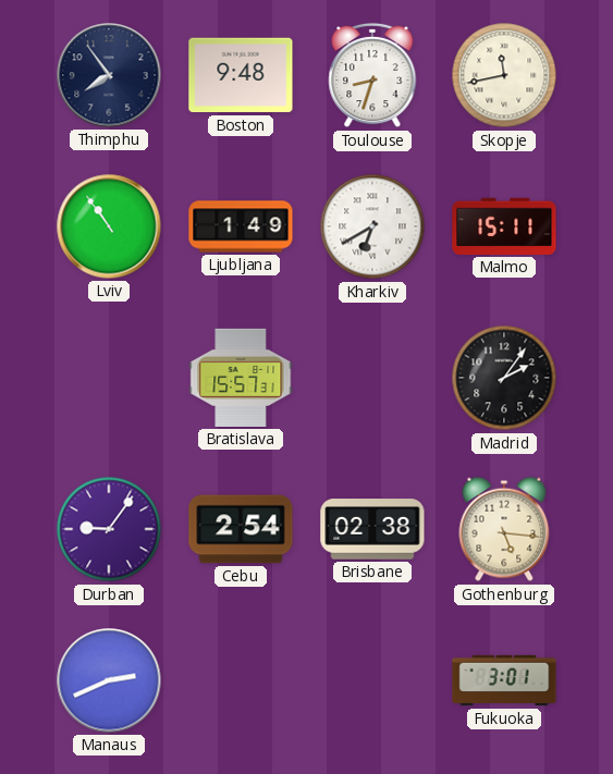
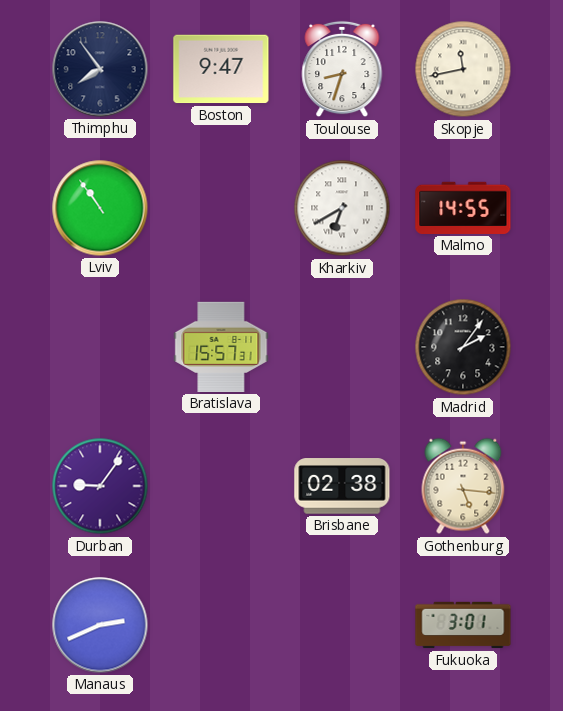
Boston: 9:48 -> 9:47
Ljubljana: 1:49 -> none
Malmo: 15:11 -> 14:55
Cebu: 2:54 -> none
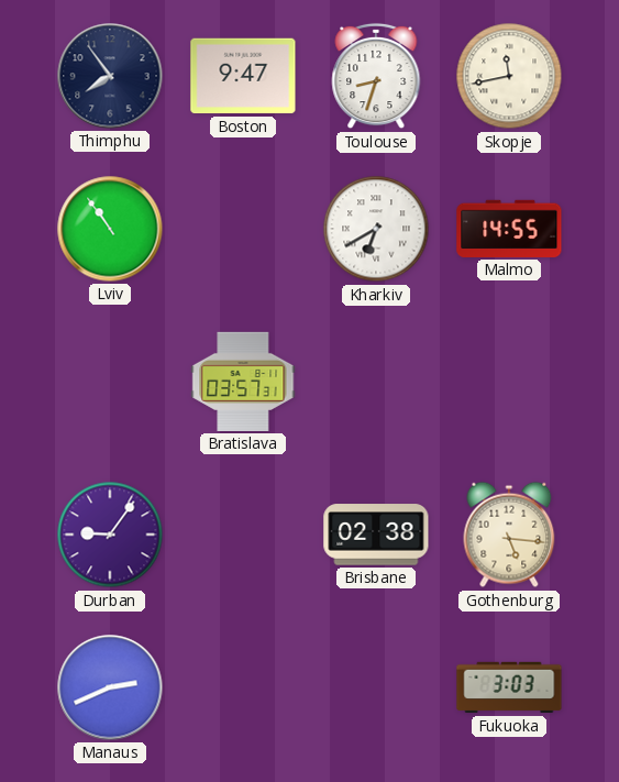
Bratislava: 15:57 -> 03:57
Madrid: 2:06 -> none
Fukuoka: 3:01 -> 3:03
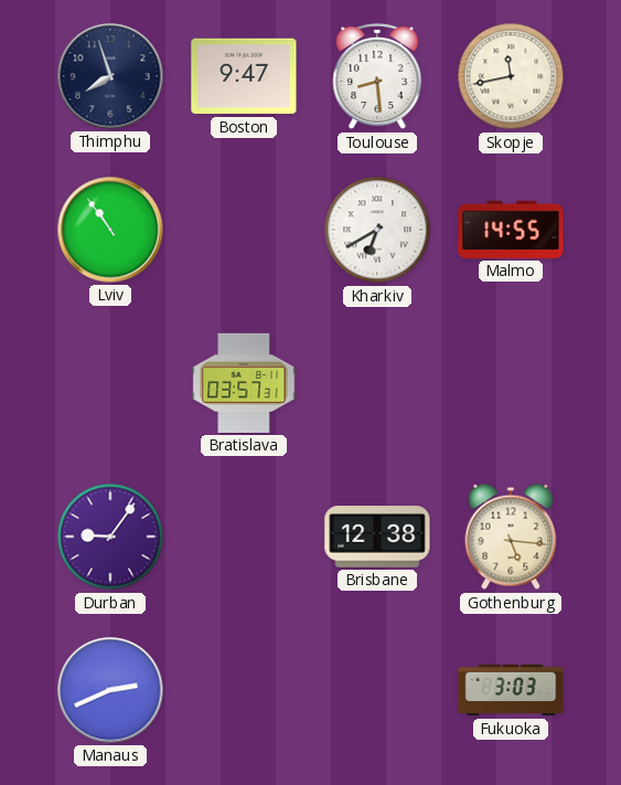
Thimphu: 7:54 -> 7:57
Toulouse: 8:33 -> 8:29
Brisbane: 02:38 -> 12:38
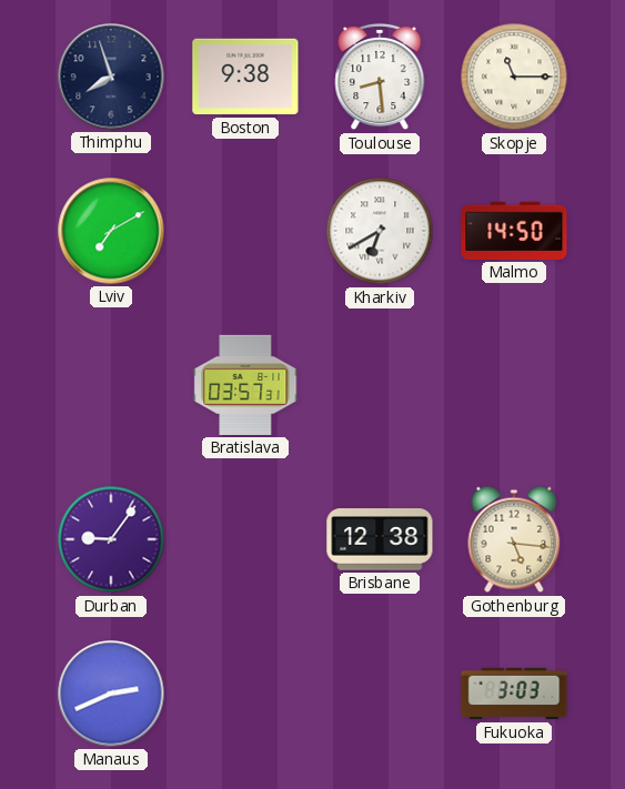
Boston: 9:47 -> 9:38
Skopje: 11:43 -> 11:15
Lviv: 10:54 -> 7:10
Malmo: 14:55 -> 14:50
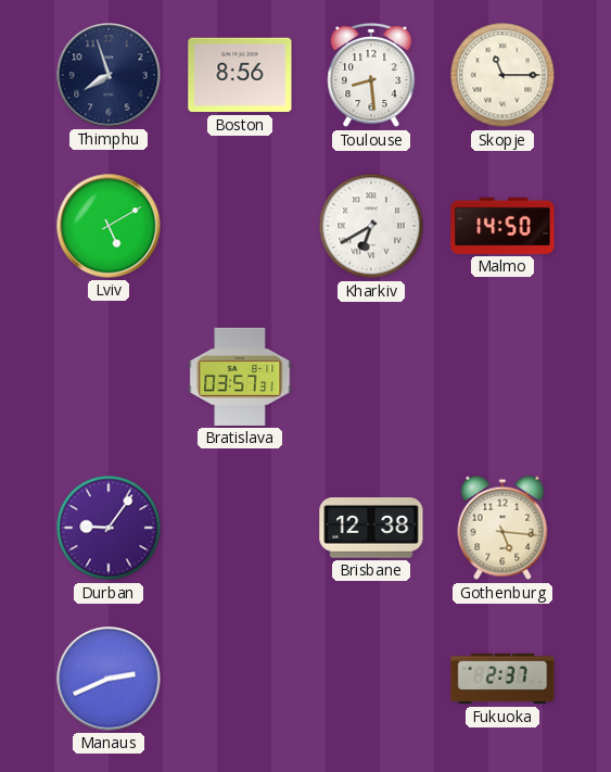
Boston: 9:38 -> 8:56
Lviv: 7:10 -> 5:10
Fukuoka: 3:03 -> 2:37
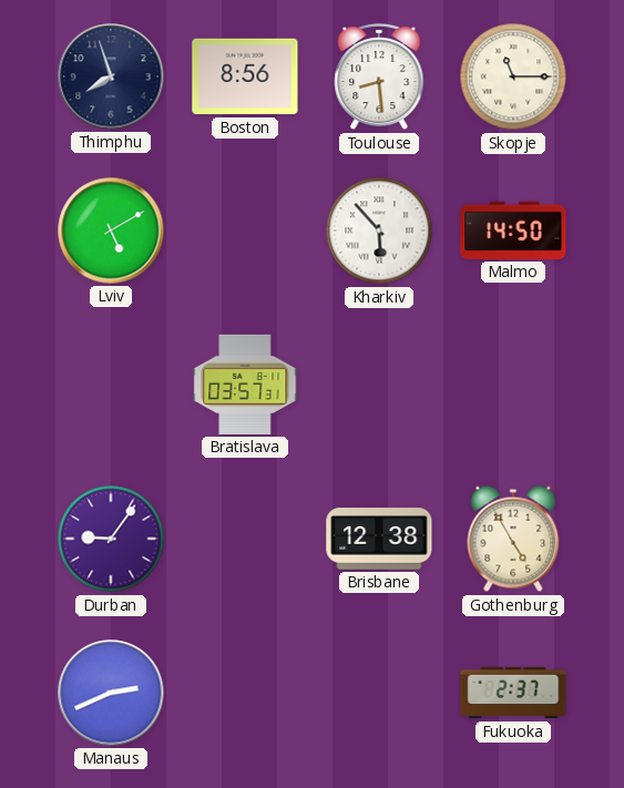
Kharkiv: 6:40 -> 5:53
Gothenburg: 5:16 -> 4:55
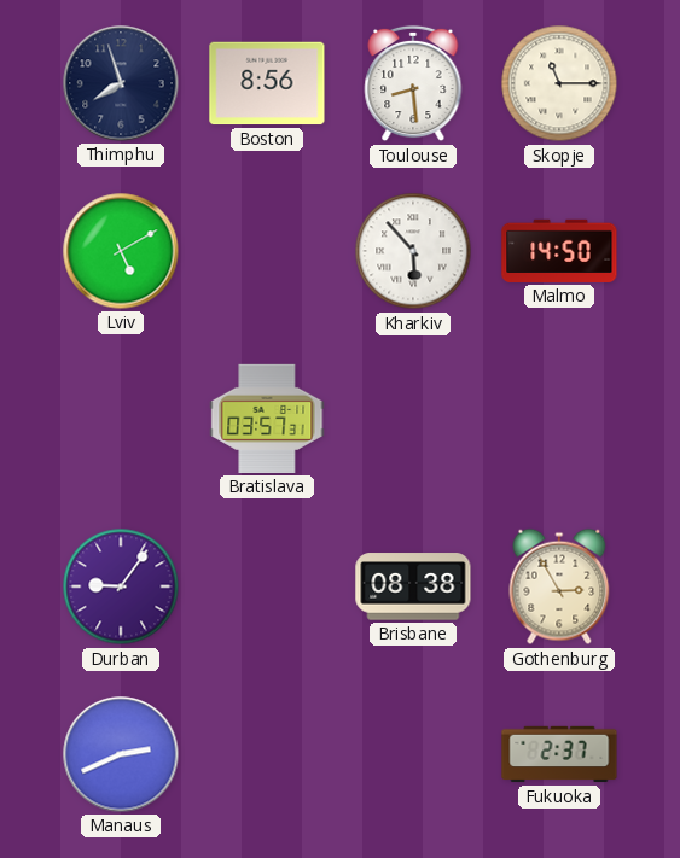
Brisbane: 12:38 -> 08:38
Gothenburg: 4:55 -> 2:55
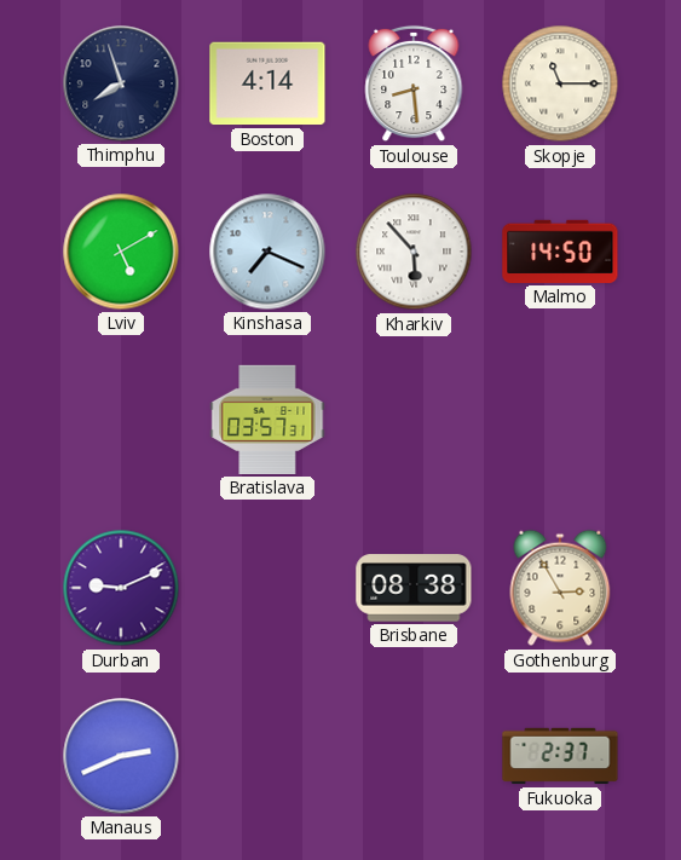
Boston: 8:56 -> 4:14
Kinshasa: none -> 7:19
Durban: 9:06 -> 9:11
